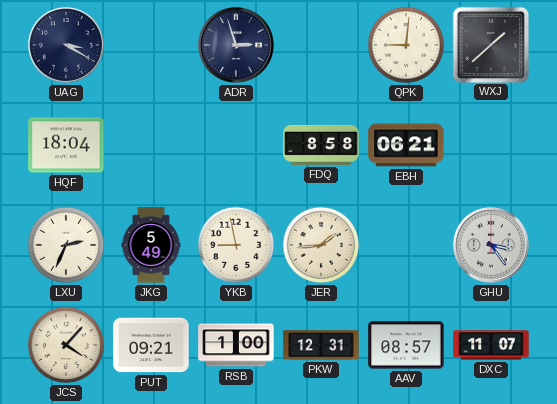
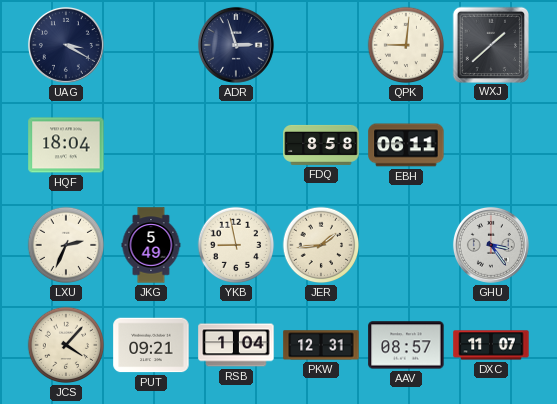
EBH: 06:21 -> 06:11
RSB: 1:00 -> 1:04
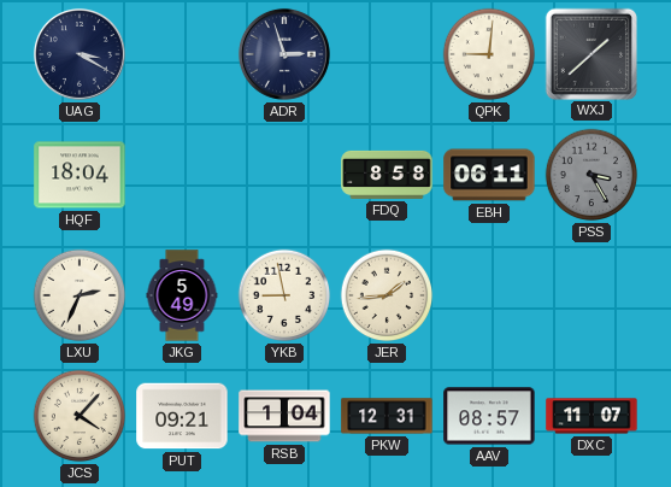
PSS: none -> 3:25
GHU: 3:24 -> none
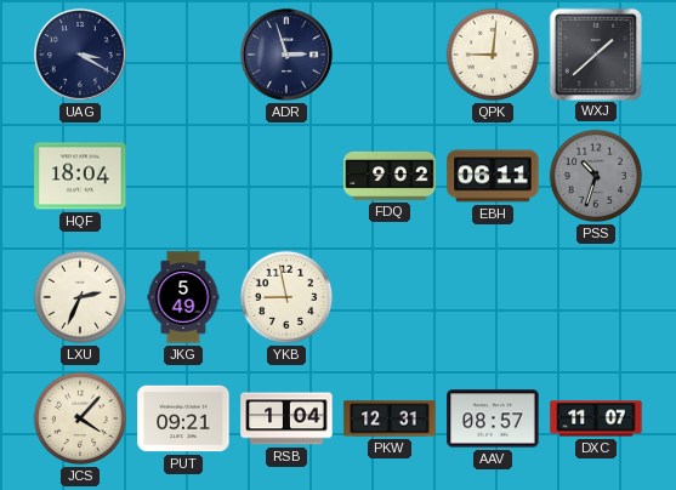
FDQ: 8:58 -> 9:02
PSS: 3:25 -> 10:33
JER: 1:44 -> none
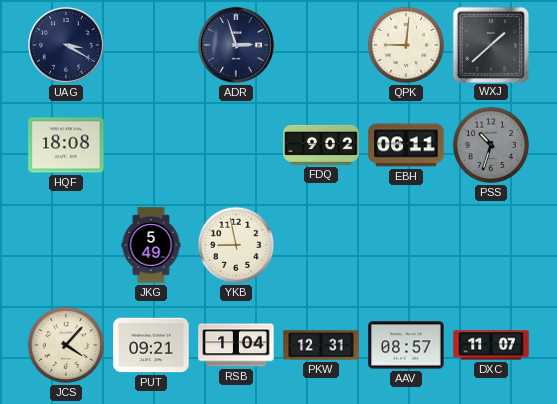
HQF: 18:04 -> 18:08
LXU: 2:34 -> none
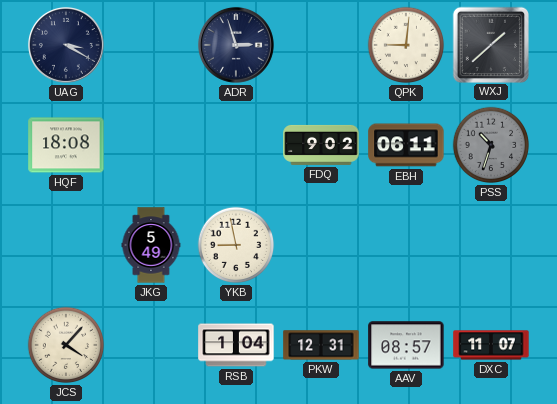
PUT: 09:21 -> none
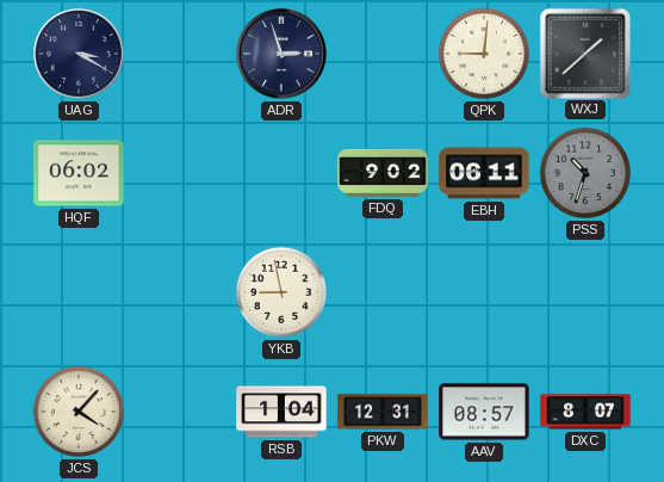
HQF: 18:08 -> 06:02
JKG: 5:49 -> none
DXC: 11:07 -> 8:07
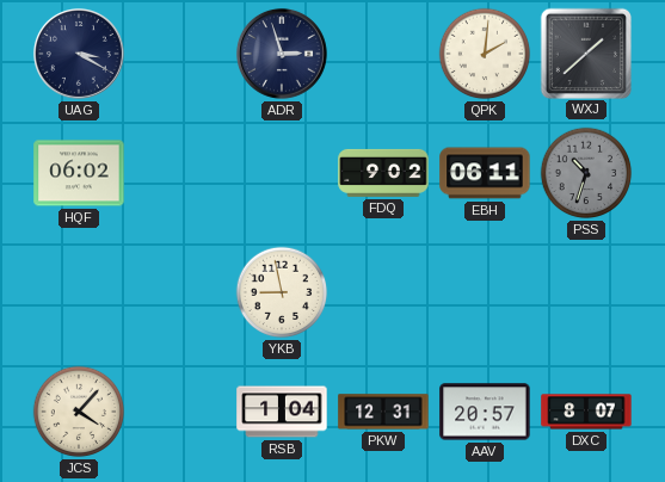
QPK: 9:01 -> 2:01
AAV: 08:57 -> 20:57
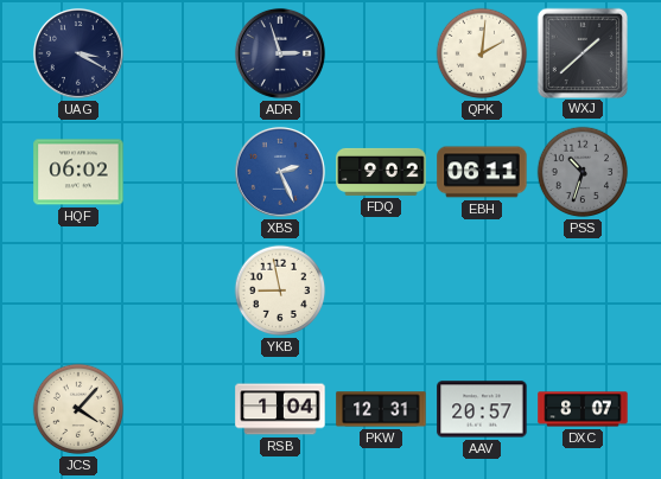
XBS: none -> 2:26
